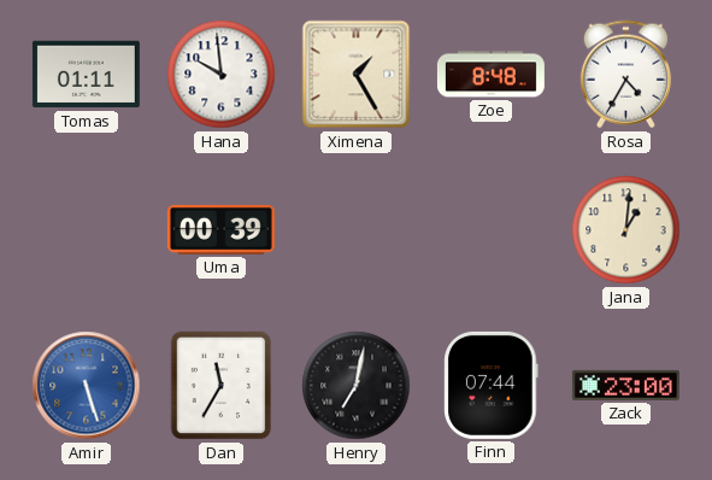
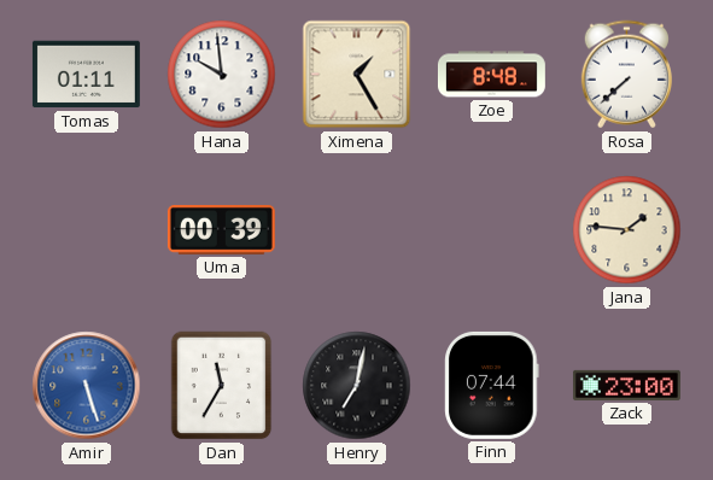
Rosa: 4:35 -> 7:38
Jana: 1:01 -> 1:46
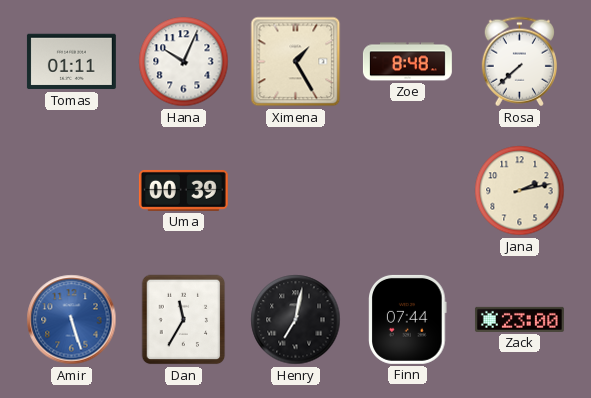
Hana: 9:59 -> 10:04
Jana: 1:46 -> 2:13
